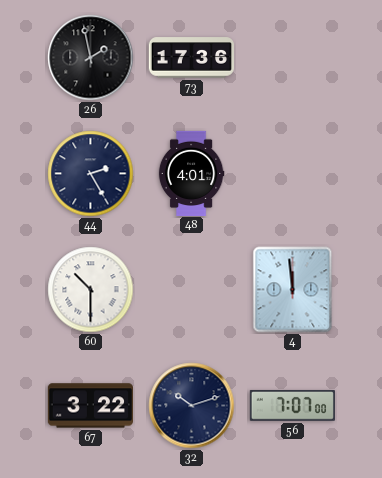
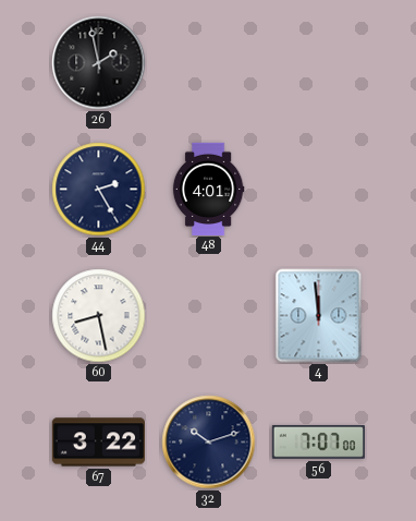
73: 17:36 -> none
60: 10:30 -> 8:28
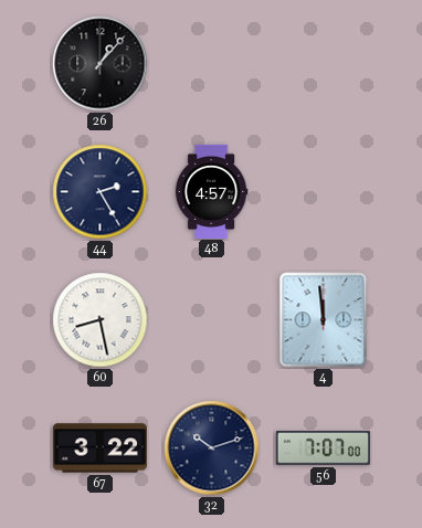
26: 1:58 -> 1:07
48: 4:01 -> 4:57
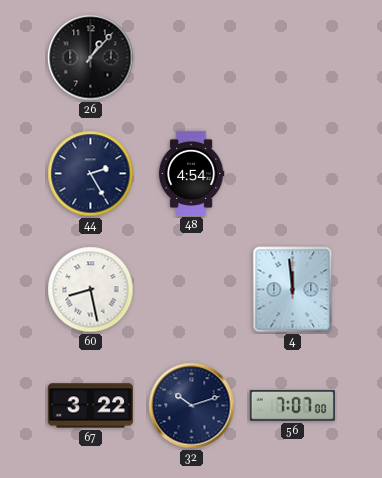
48: 4:57 -> 4:54
